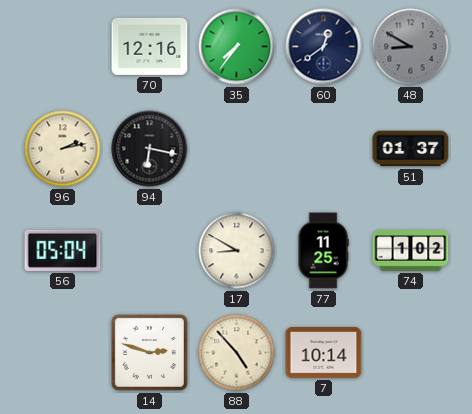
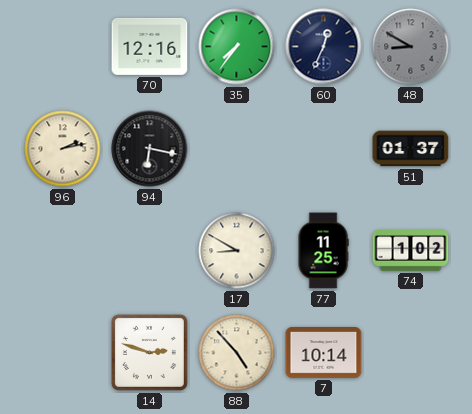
60: 12:39 -> 12:34
56: 05:04 -> none
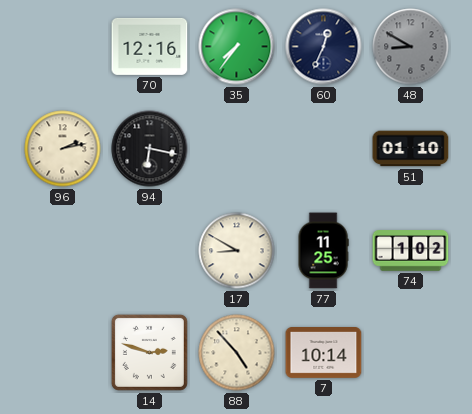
51: 01:37 -> 01:10
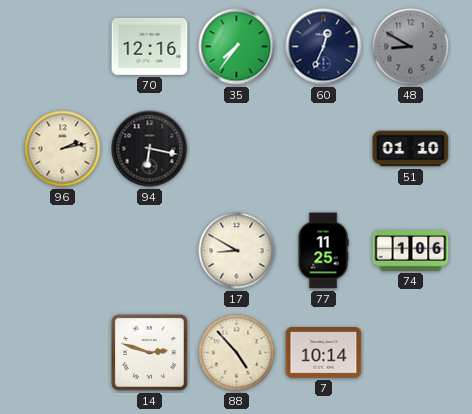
74: 1:02 -> 1:06
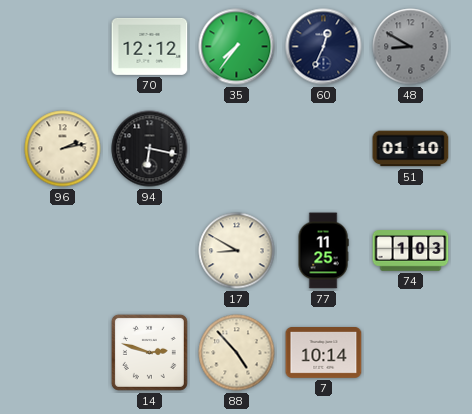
70: 12:16 -> 12:12
74: 1:06 -> 1:03
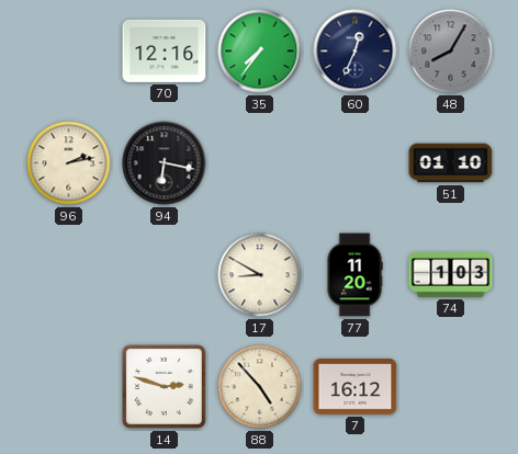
70: 12:12 -> 12:16
48: 8:50 -> 8:05
77: 11:25 -> 11:20
7: 10:14 -> 16:12
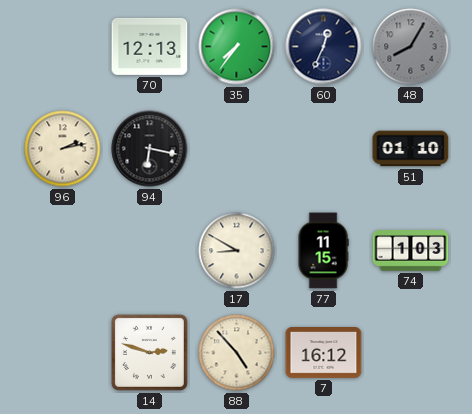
70: 12:16 -> 12:13
77: 11:20 -> 11:15
